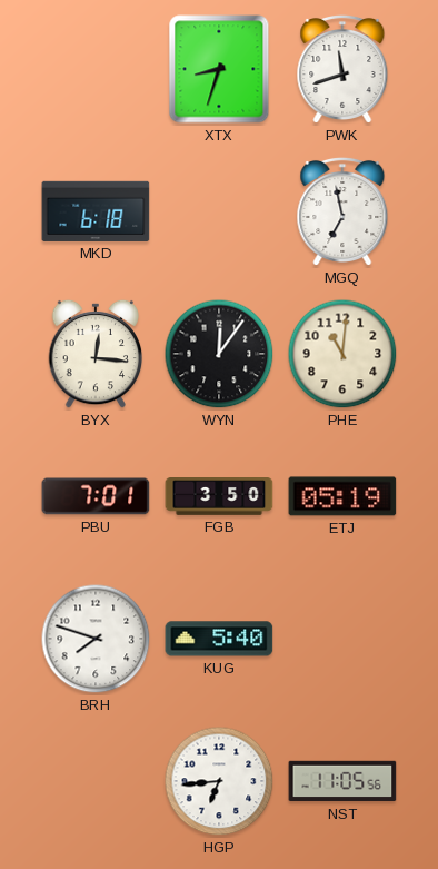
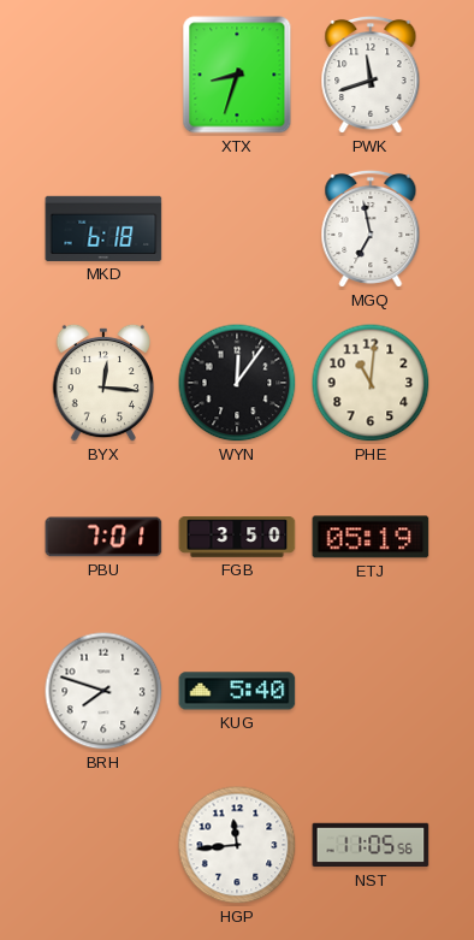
HGP: 6:44 -> 11:44
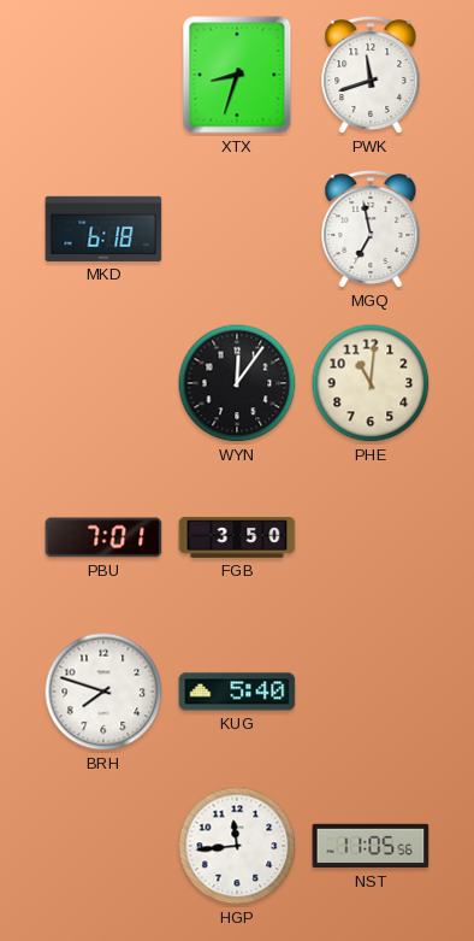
BYX: 12:16 -> none
ETJ: 05:19 -> none
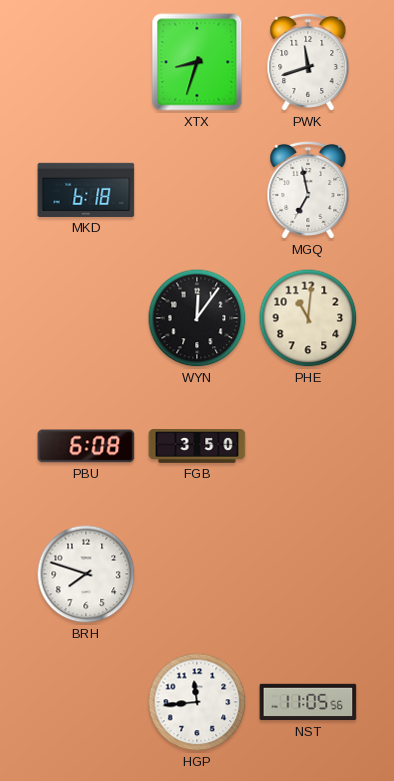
PBU: 7:01 -> 6:08
KUG: 5:40 -> none
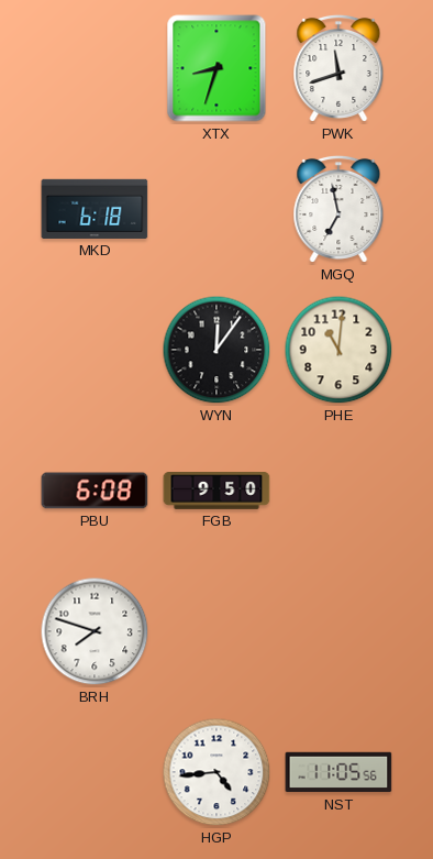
FGB: 3:50 -> 9:50
HGP: 11:44 -> 4:44
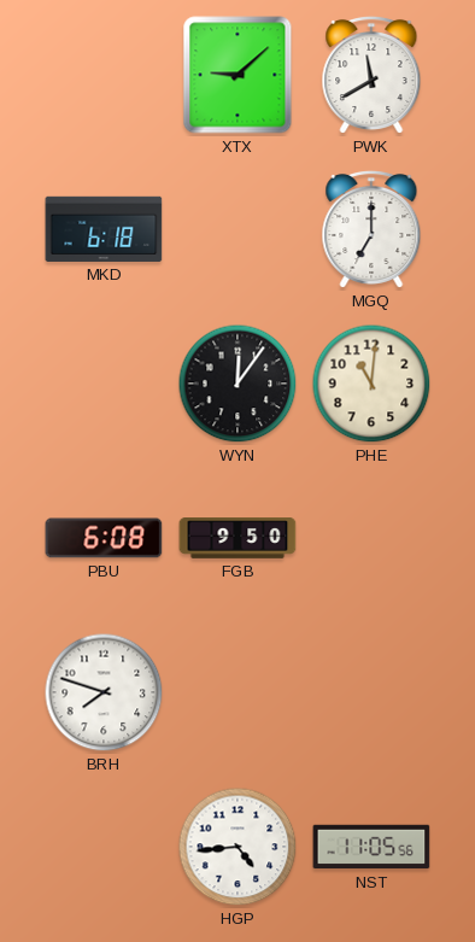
XTX: 8:33 -> 9:08
PWK: 11:42 -> 11:40
MGQ: 6:58 -> 7:00
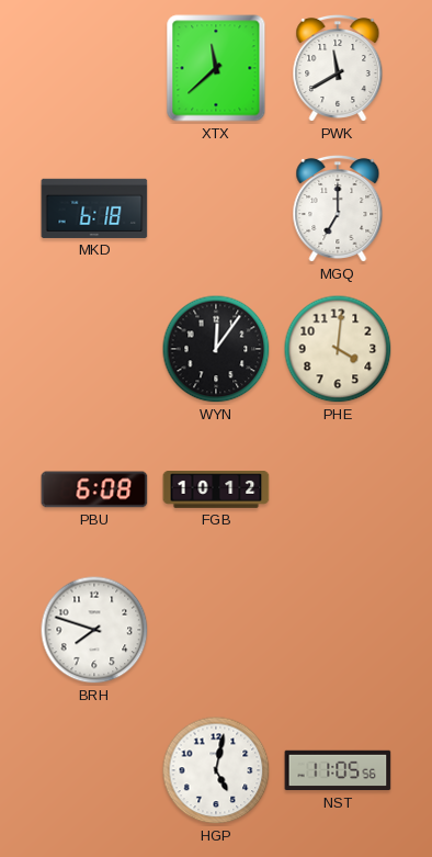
XTX: 9:08 -> 11:38
PHE: 11:01 -> 4:01
FGB: 9:50 -> 10:12
HGP: 4:44 -> 5:02
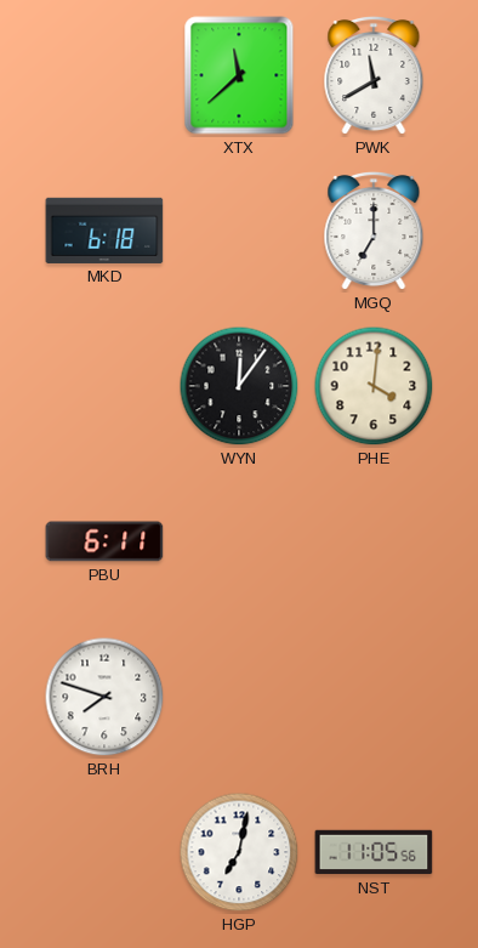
PBU: 6:08 -> 6:11
FGB: 10:12 -> none
HGP: 5:02 -> 7:02
